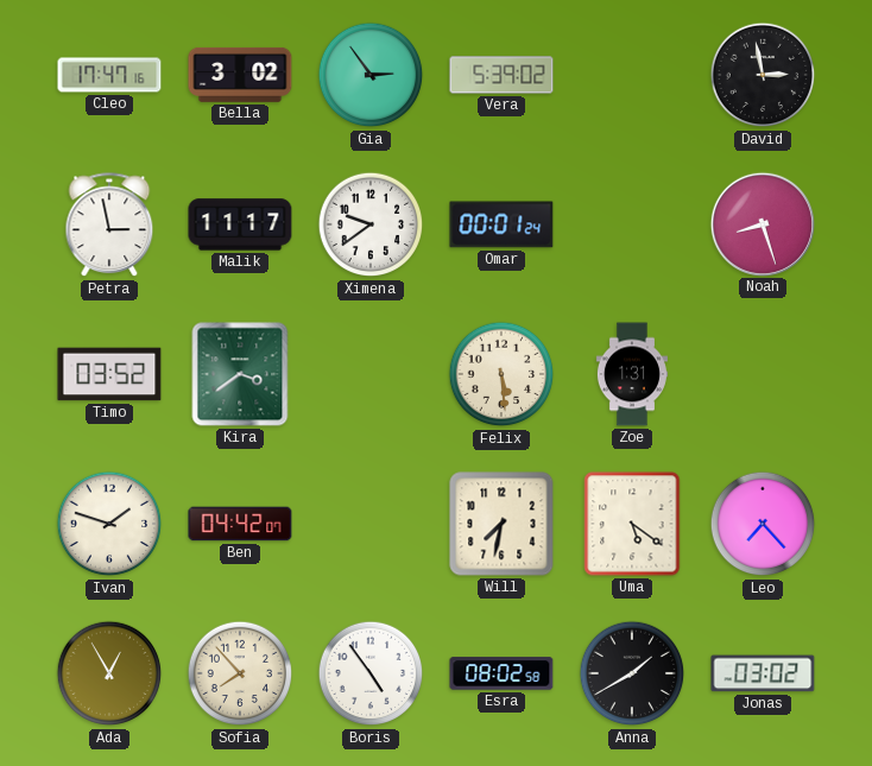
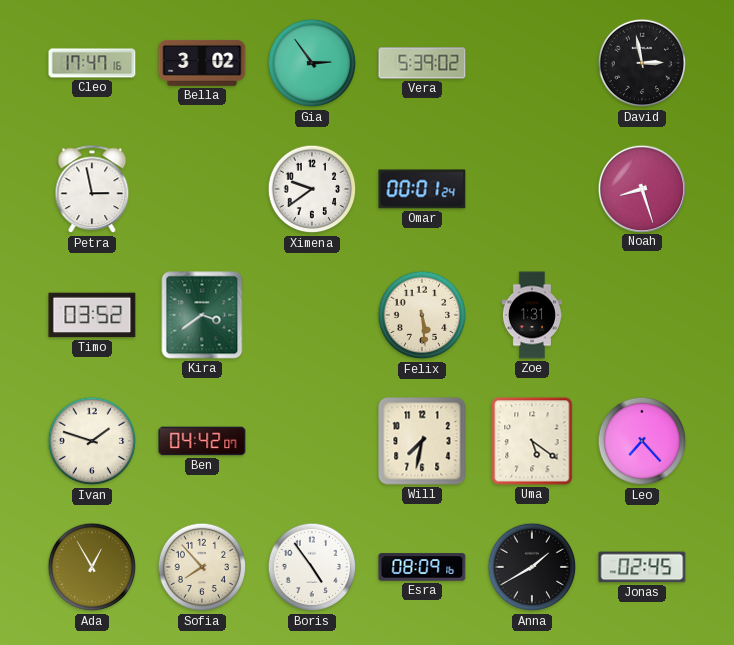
Malik: 11:17 -> none
Esra: 08:02 -> 08:09
Jonas: 03:02 -> 02:45
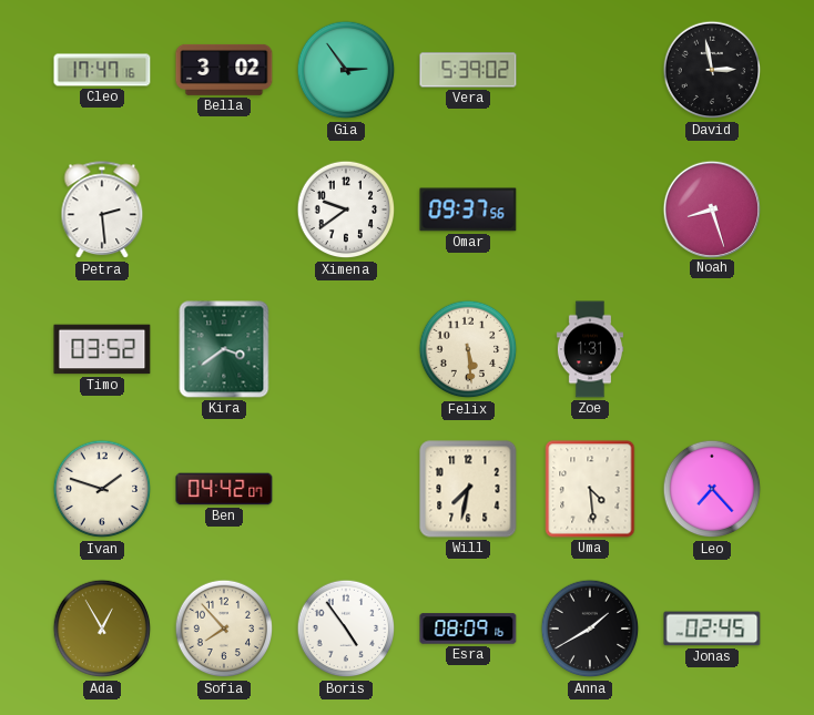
Petra: 2:58 -> 2:29
Omar: 00:01 -> 09:37
Uma: 5:21 -> 4:29
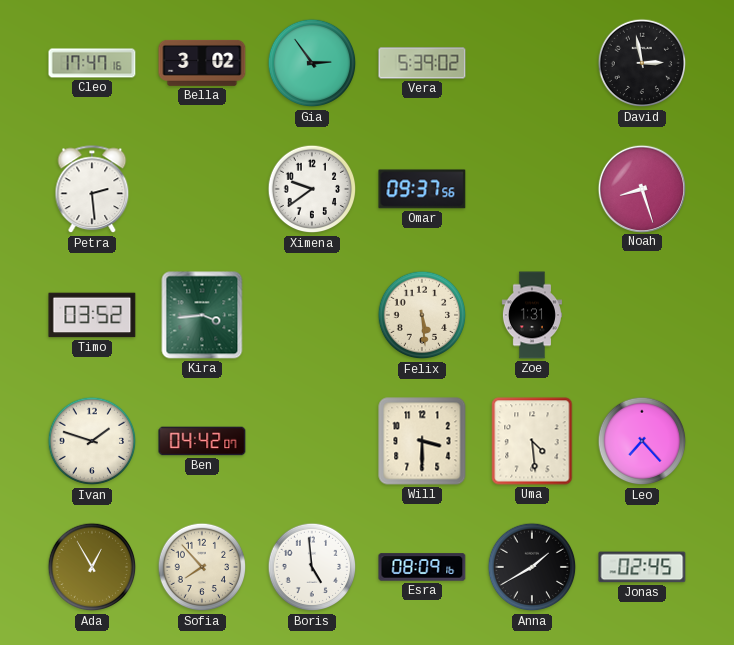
Kira: 3:39 -> 3:44
Will: 7:32 -> 3:30
Boris: 4:54 -> 4:59
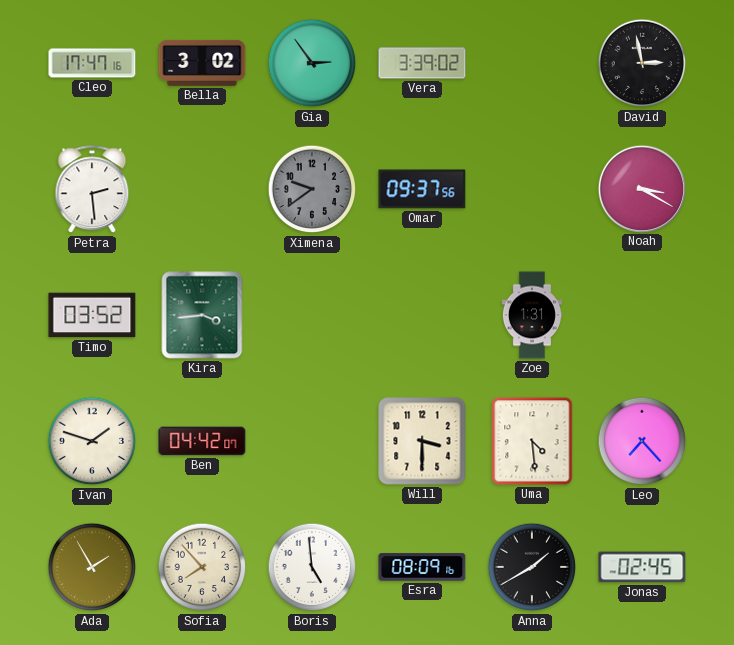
Vera: 5:39 -> 3:39
Ximena dial: white -> grey
Noah: 8:27 -> 3:20
Felix: 5:29 -> none
Ada: 12:55 -> 1:55
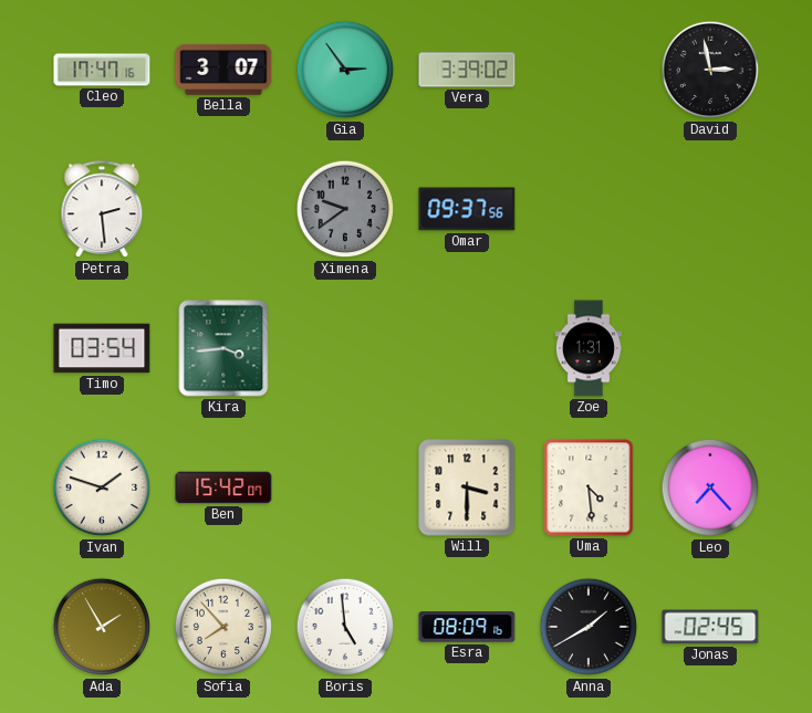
Bella: 3:02 -> 3:07
Noah: 3:20 -> none
Timo: 03:52 -> 03:54
Ben: 04:42 -> 15:42
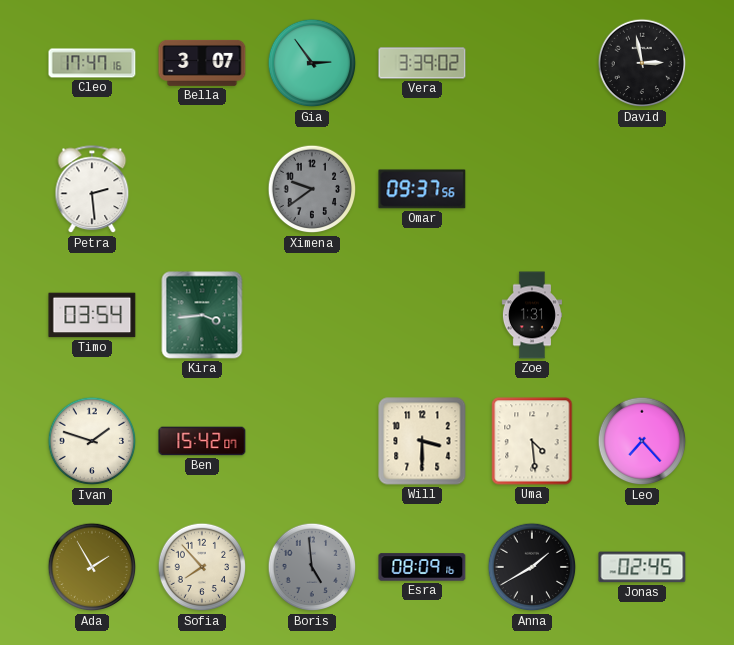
Boris dial: white -> grey
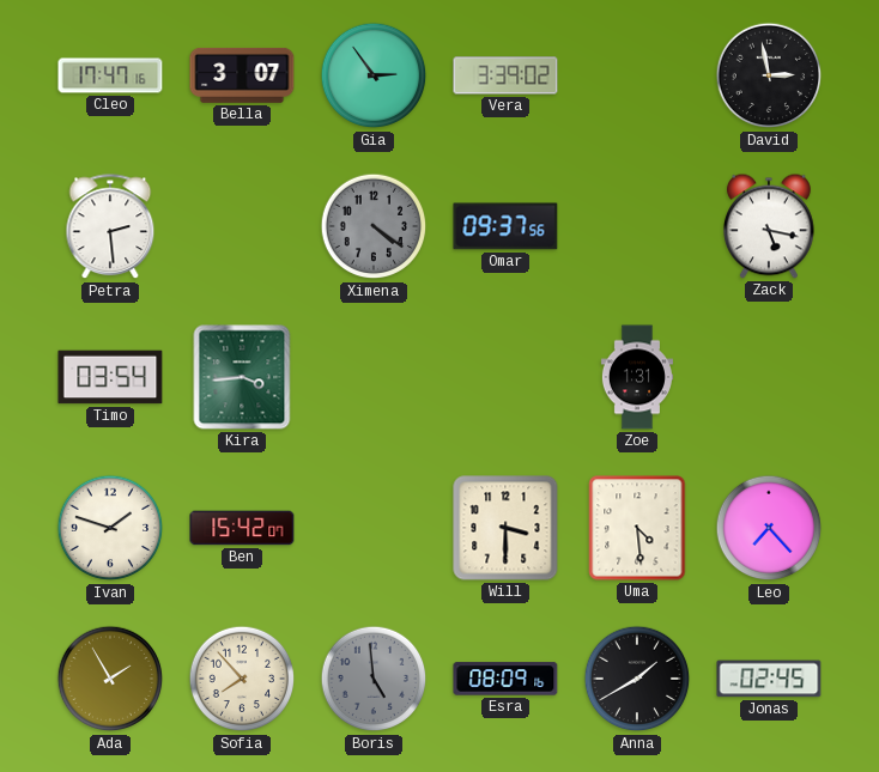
Ximena: 9:39 -> 4:21
Zack: none -> 5:17
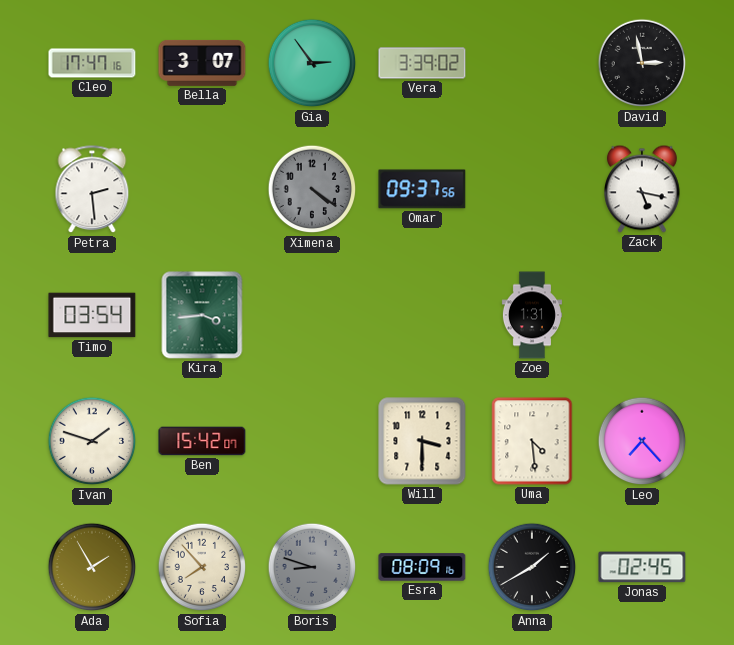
Boris: 4:59 -> 8:48
